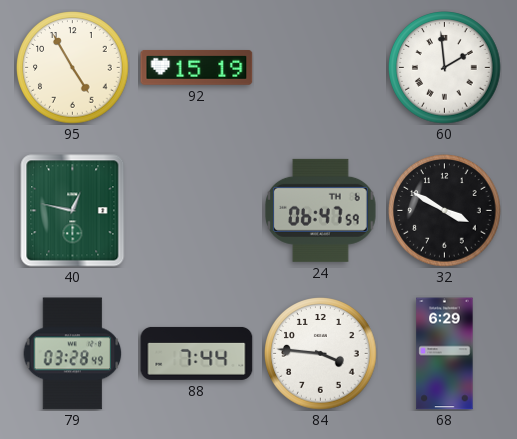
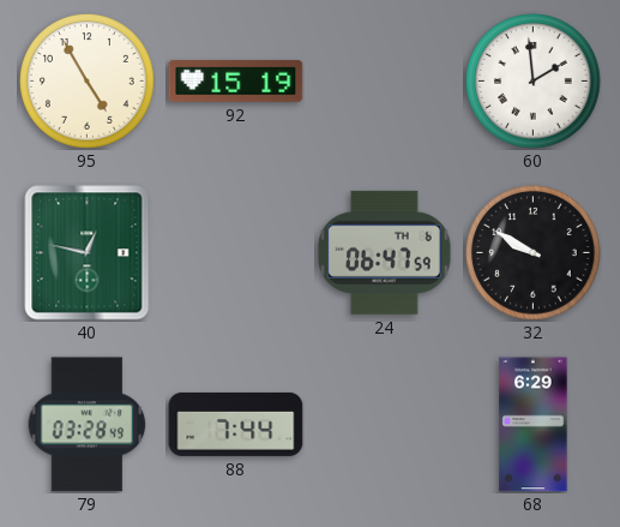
32: 3:50 -> 9:50
84: 3:46 -> none
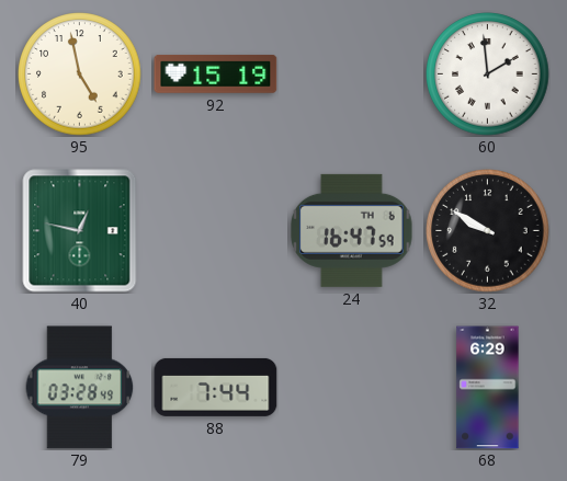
95: 4:55 -> 4:58
24: 06:47 -> 16:47
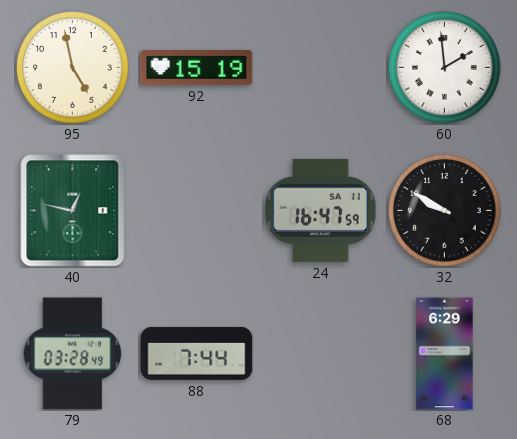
24 date: TH 6 -> SA 11
